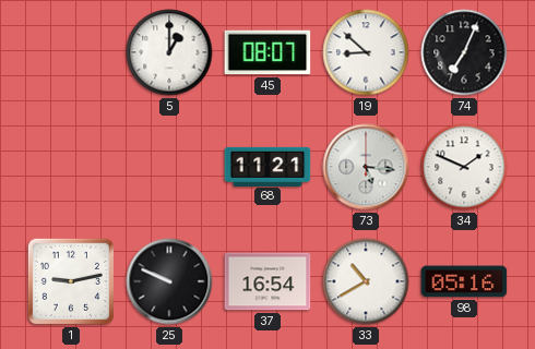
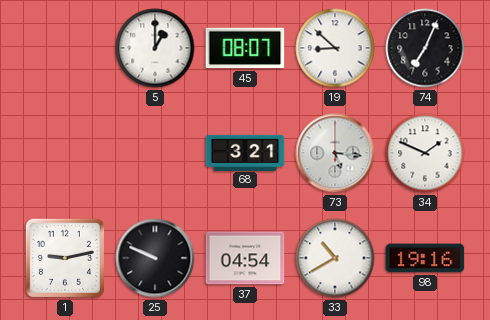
68: 11:21 -> 3:21
37: 16:54 -> 04:54
98: 05:16 -> 19:16
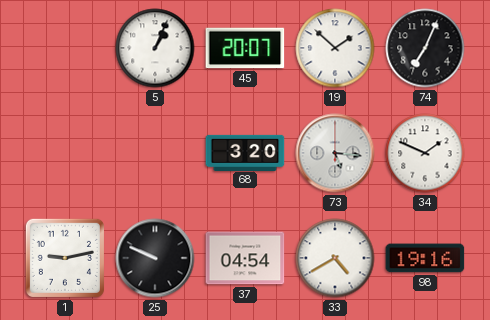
5: 1:00 -> 1:04
45: 08:07 -> 20:07
19: 8:52 -> 1:52
68: 3:21 -> 3:20
33: 10:40 -> 4:40
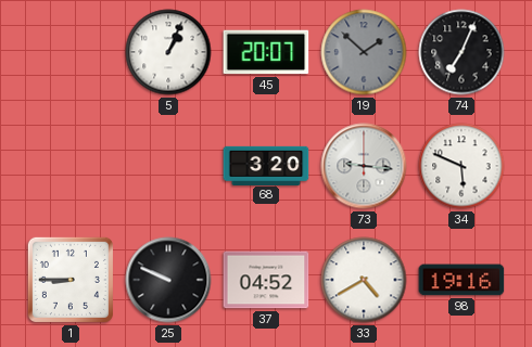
19 dial: white -> grey
73: 5:16 -> 9:16
34: 1:49 -> 5:49
1: 9:13 -> 8:45
37: 04:54 -> 04:52
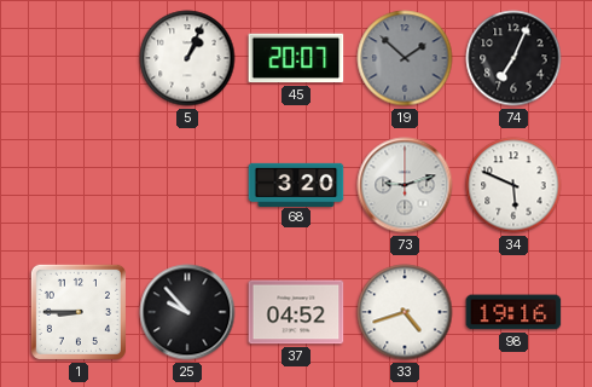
73: 9:16 -> 9:12
25: 9:49 -> 9:53
33: 4:40 -> 4:42
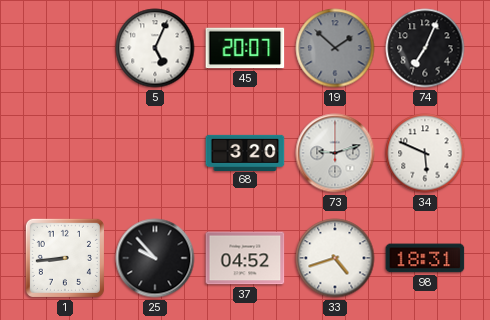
5: 1:04 -> 5:04
1: 8:45 -> 8:44
98: 19:16 -> 18:31
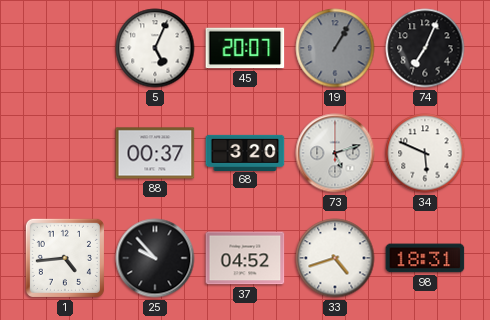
19: 1:52 -> 1:05
88: none -> 00:37
73: 9:12 -> 5:12
1: 8:44 -> 4:44
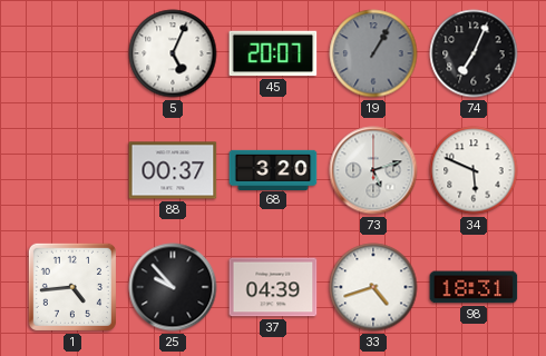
37: 04:52 -> 04:39
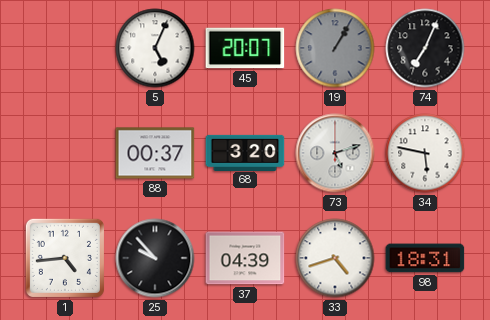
34: 5:49 -> 5:47
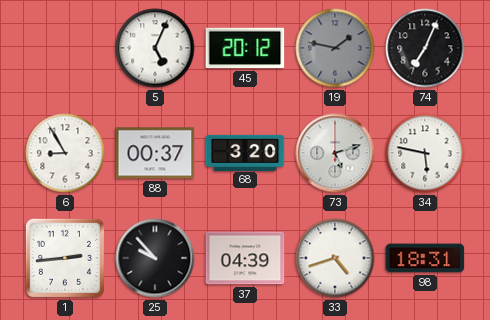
45: 20:07 -> 20:12
19: 1:05 -> 1:47
6: none -> 8:55
1: 4:44 -> 2:44
